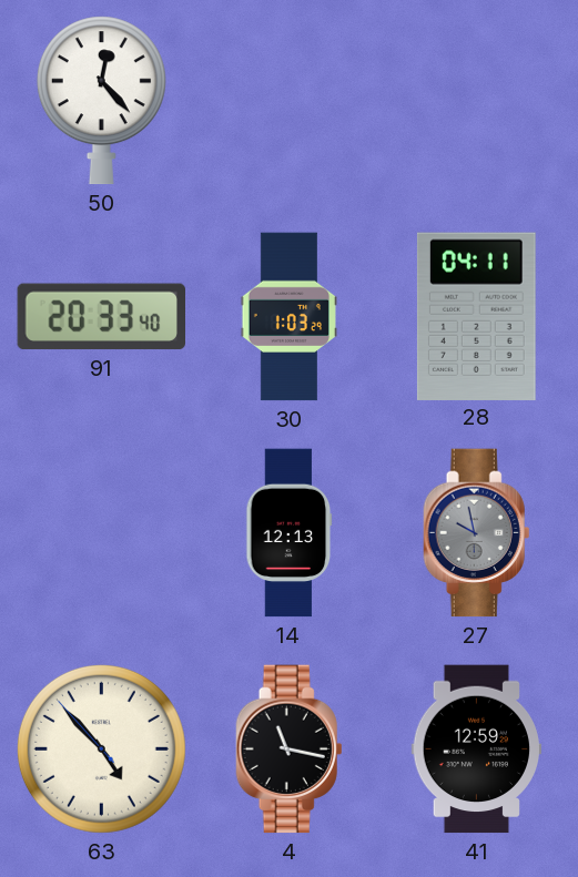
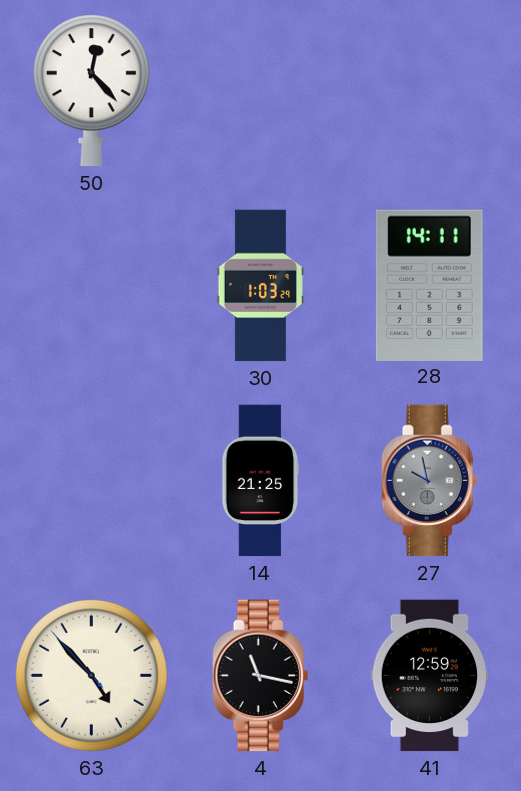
91: 20:33 -> none
28: 04:11 -> 14:11
14: 12:13 -> 21:25
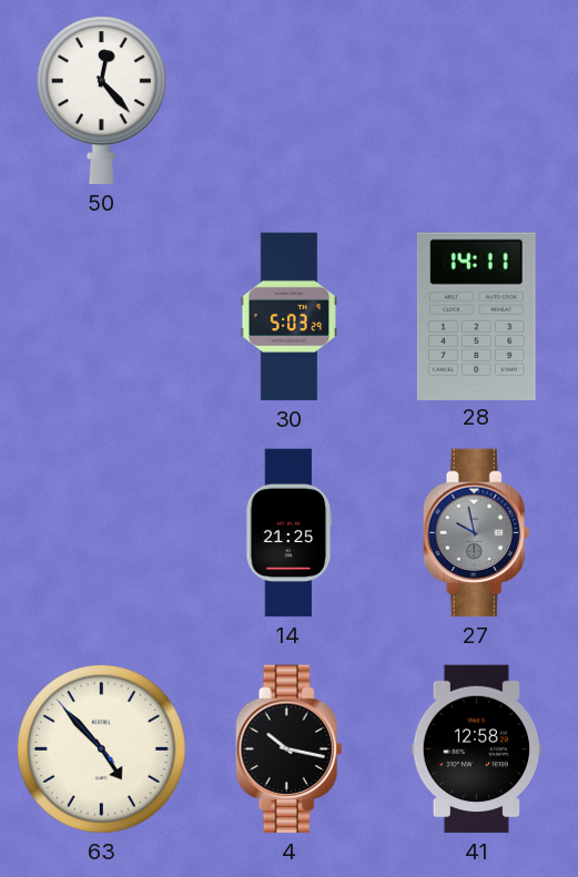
30: 1:03 -> 5:03
4: 11:17 -> 10:17
41: 12:59 -> 12:58
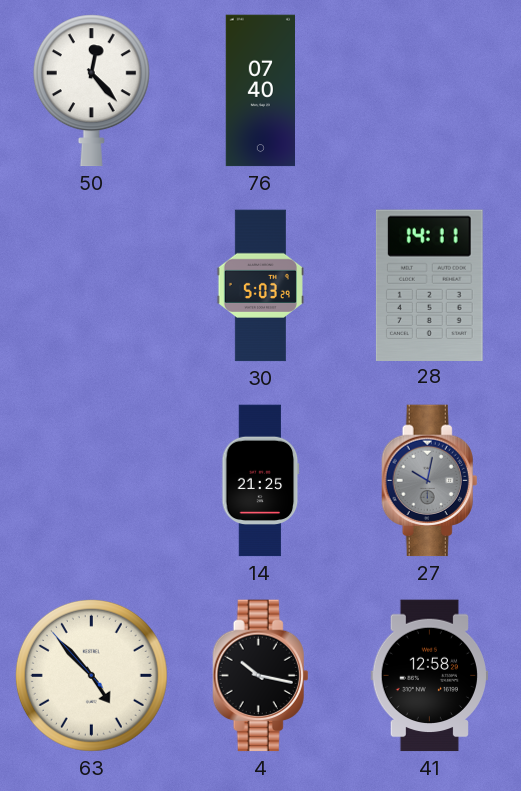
76: none -> 07:40
27: 9:58 -> 10:02
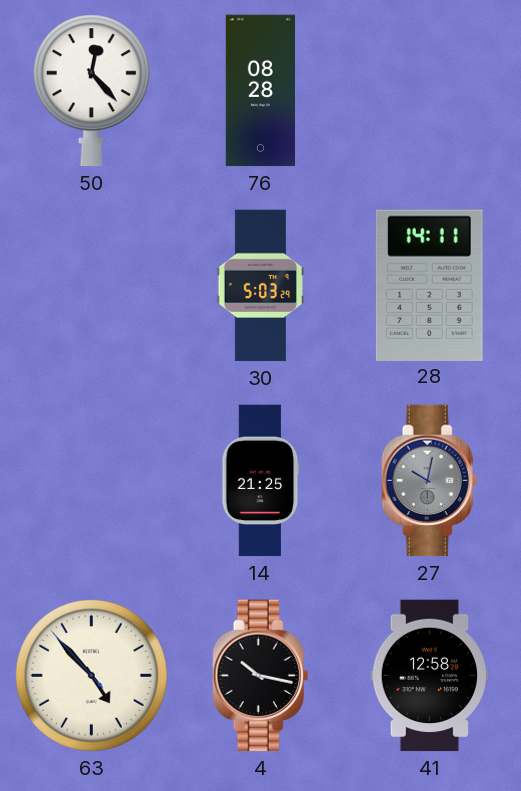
76: 07:40 -> 08:28
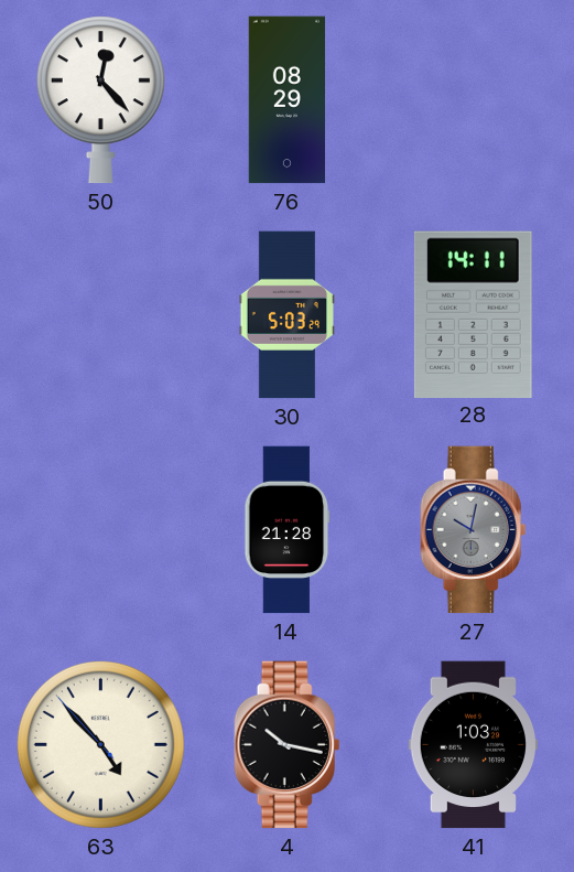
76: 08:28 -> 08:29
14: 21:25 -> 21:28
41: 12:58 -> 1:03
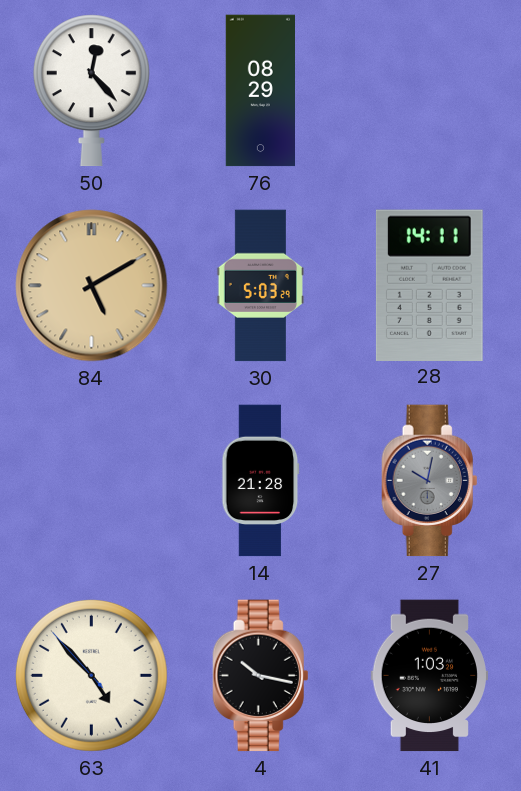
84: none -> 5:10
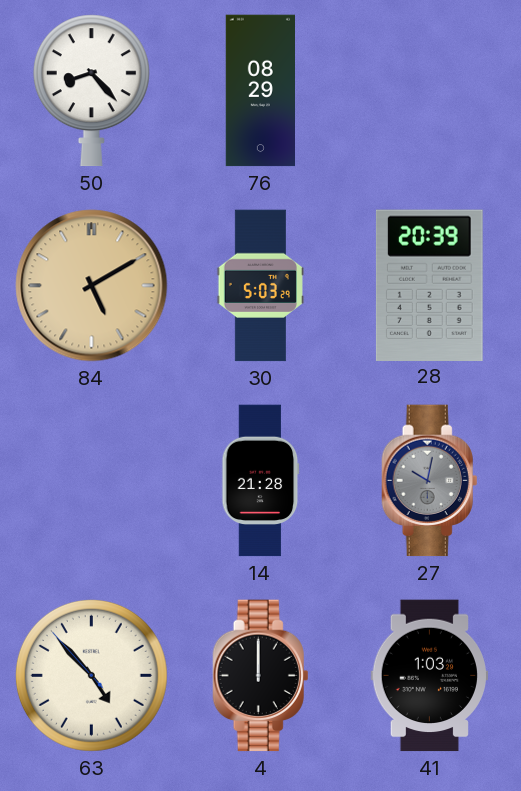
50: 12:23 -> 8:23
28: 14:11 -> 20:39
4: 10:17 -> 12:00
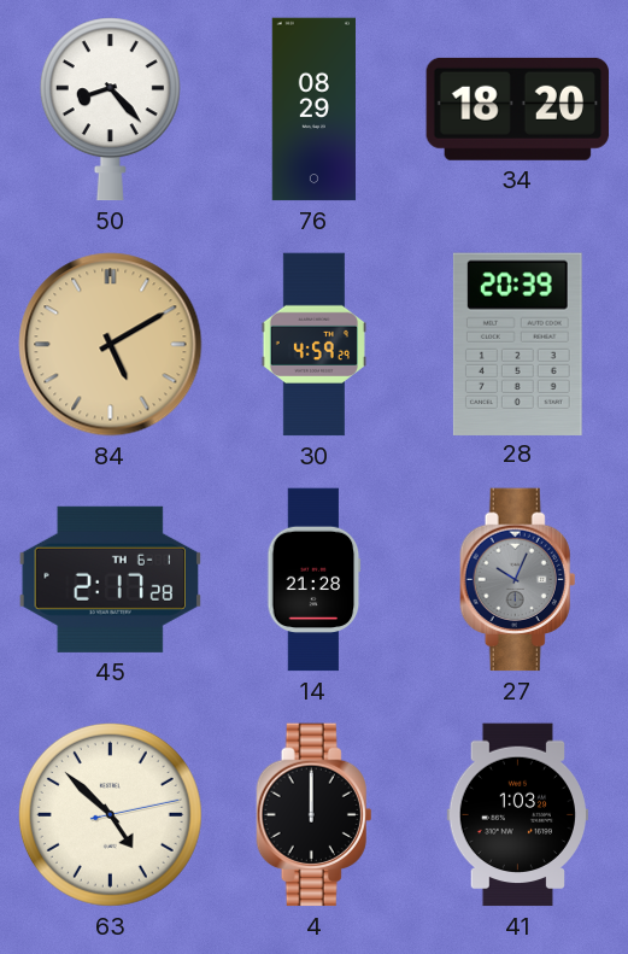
34: none -> 18:20
30: 5:03 -> 4:59
45: none -> 2:17
27: 10:02 -> 10:04
63: 4:52:53 -> 4:52:13
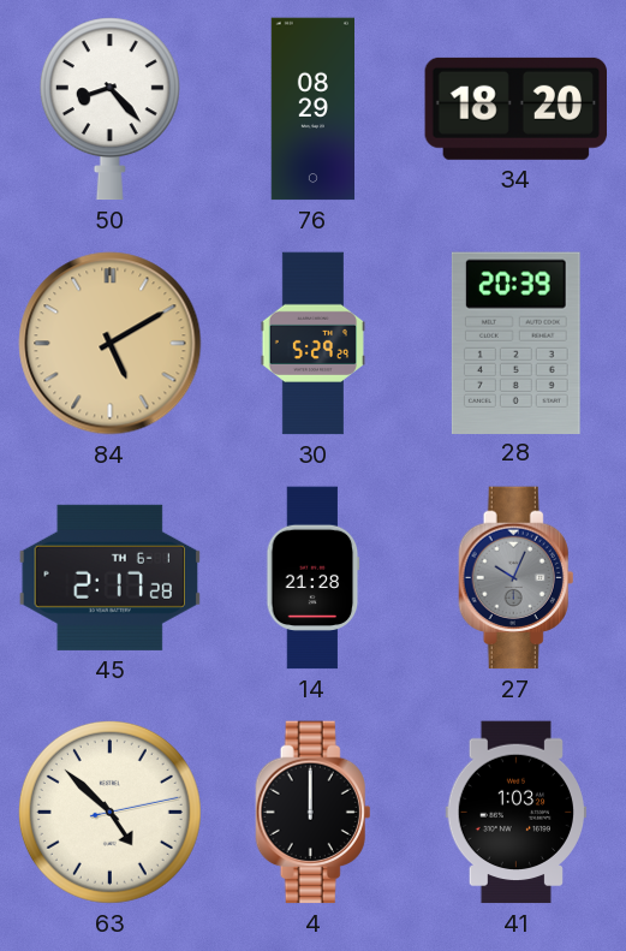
30: 4:59 -> 5:29
